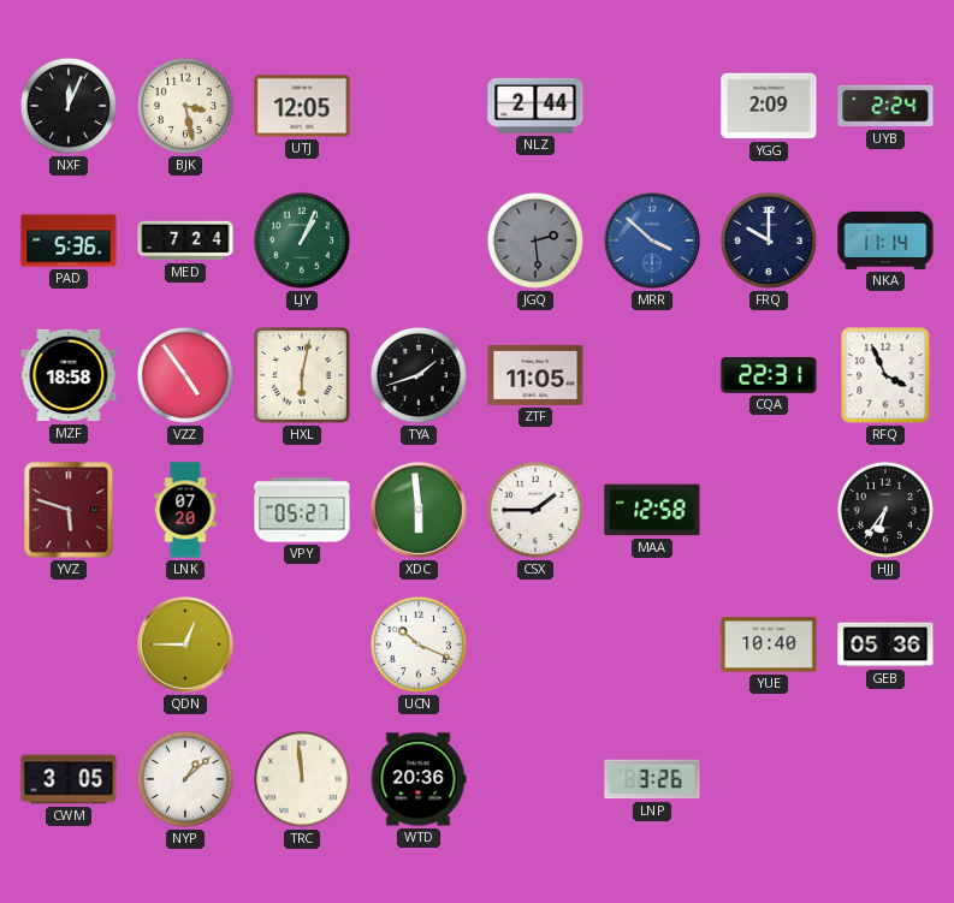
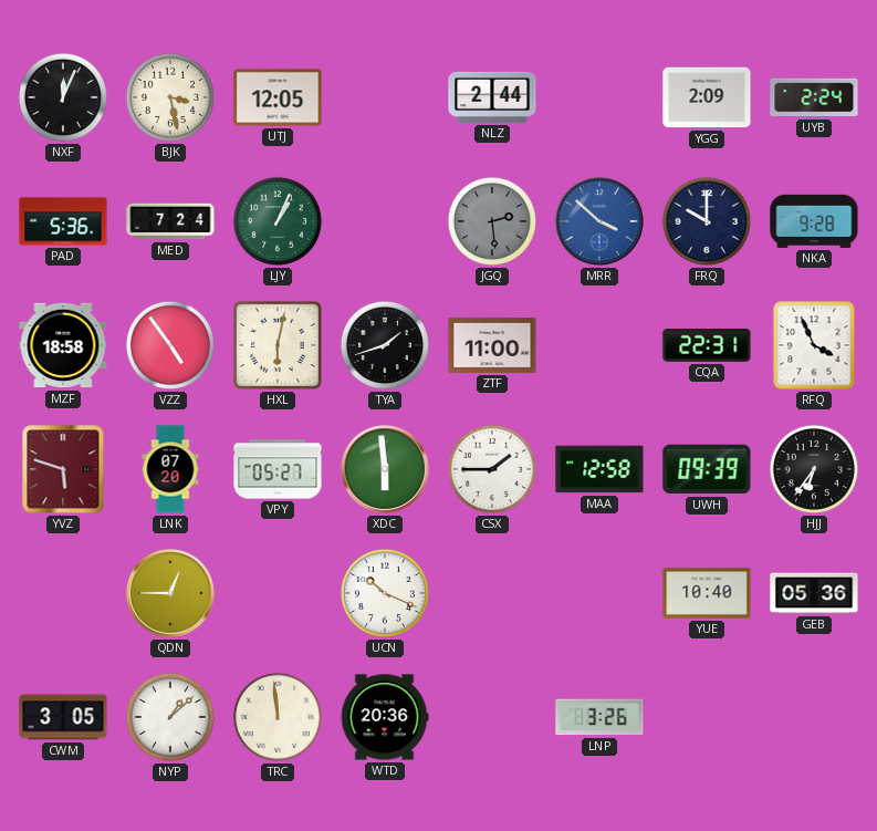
NKA: 11:14 -> 9:28
ZTF: 11:05 -> 11:00
UWH: none -> 09:39
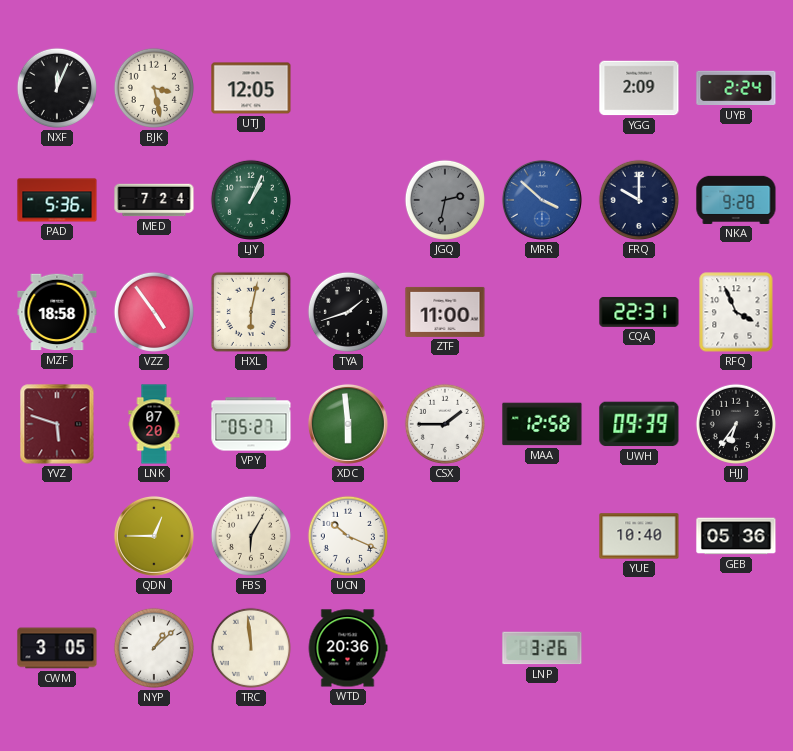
NLZ: 2:44 -> none
JGQ: 2:29 -> 2:32
FBS: none -> 6:05
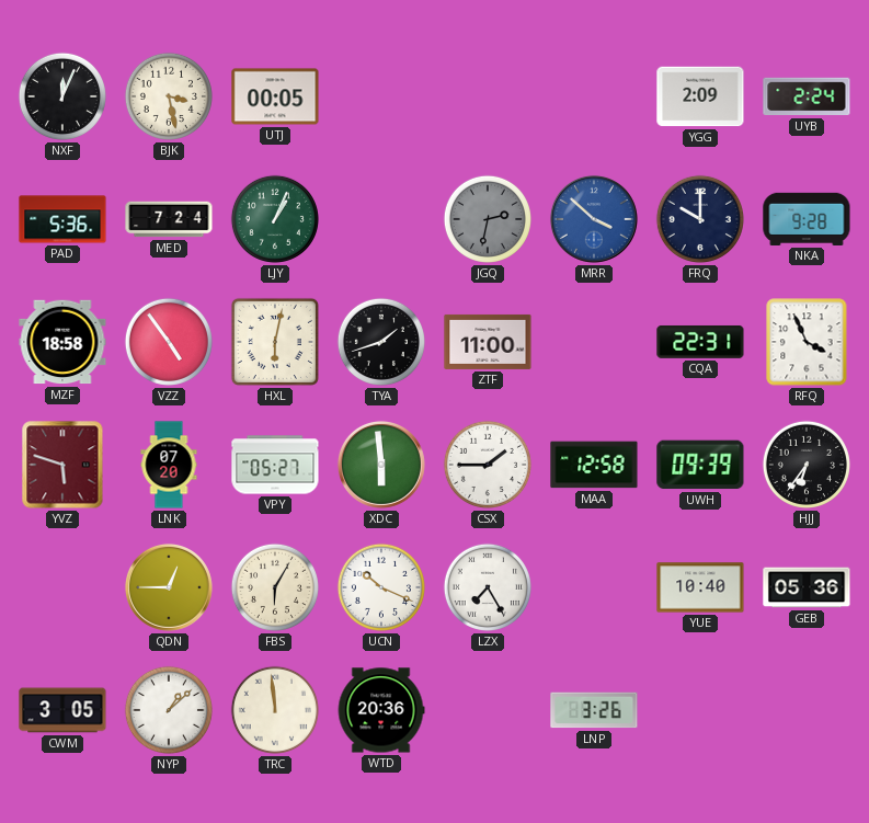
UTJ: 12:05 -> 00:05
LZX: none -> 7:25
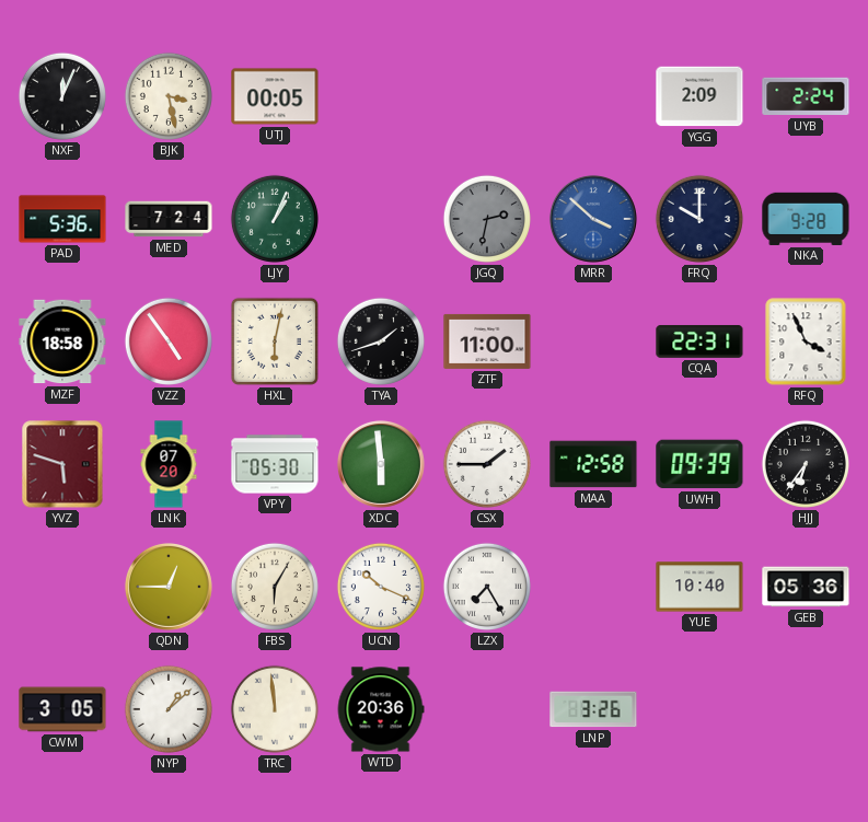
VPY: 05:27 -> 05:30
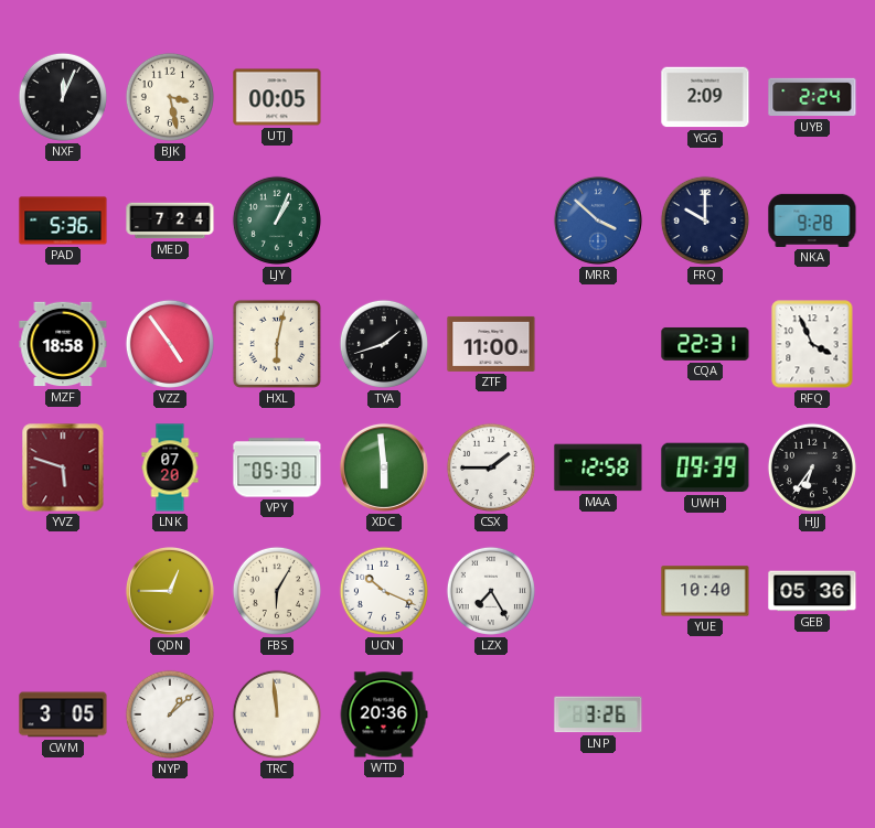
JGQ: 2:32 -> none
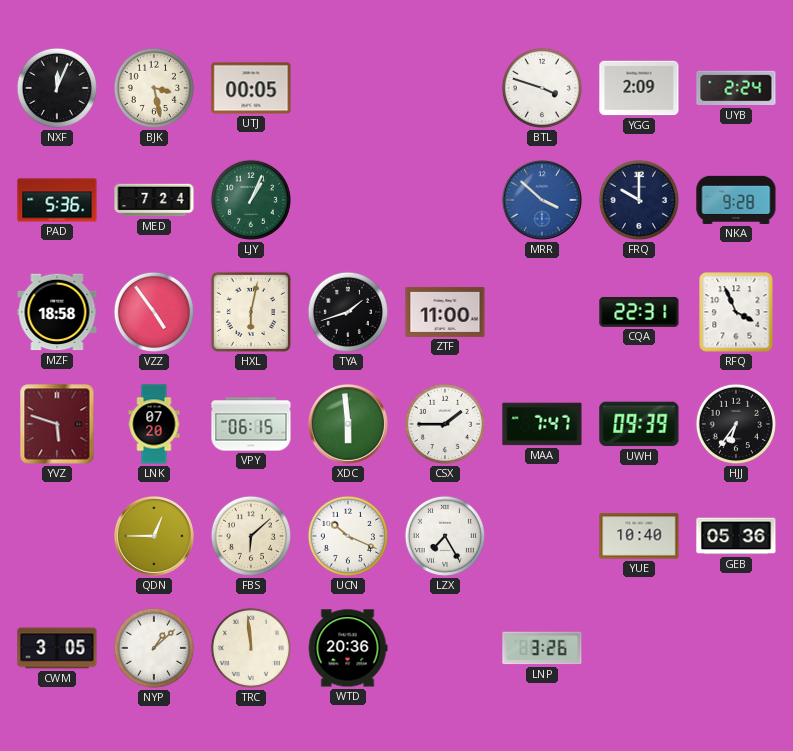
BTL: none -> 3:48
VPY: 05:30 -> 06:15
MAA: 12:58 -> 7:47
FBS: 6:05 -> 6:08
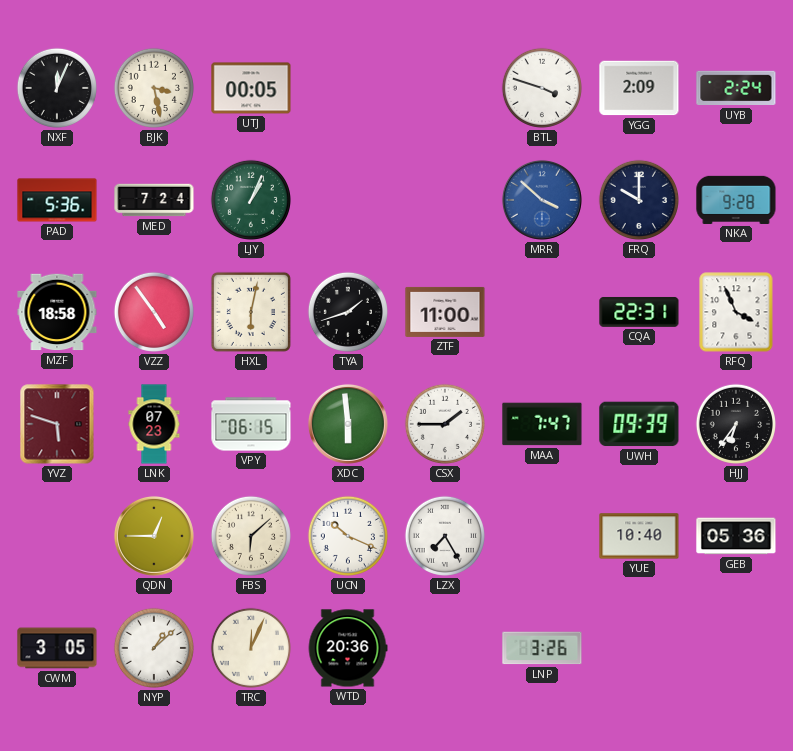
LNK: 07:20 -> 07:23
TRC: 11:59 -> 12:04
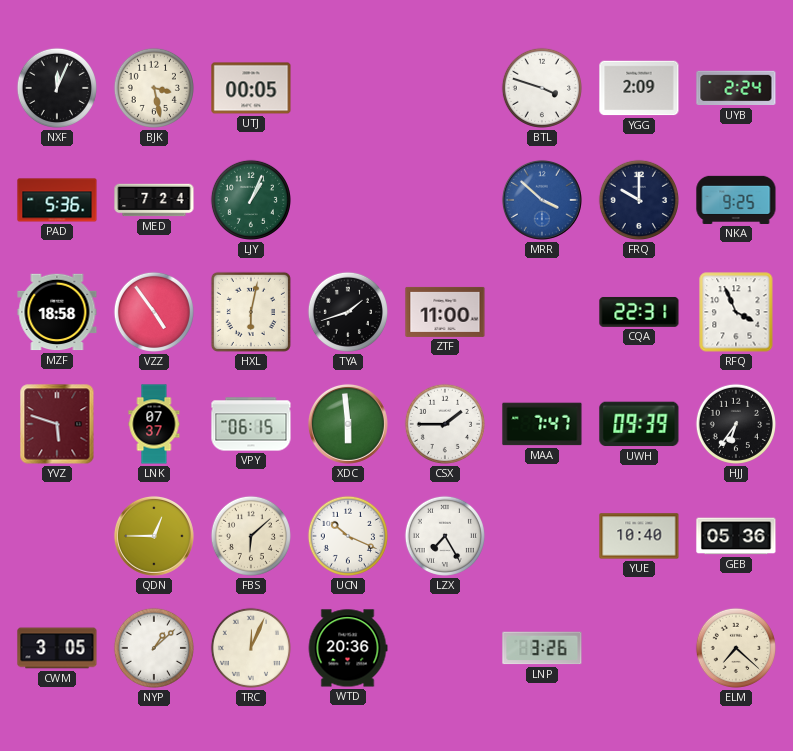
NKA: 9:28 -> 9:25
LNK: 07:23 -> 07:37
ELM: none -> 7:22
